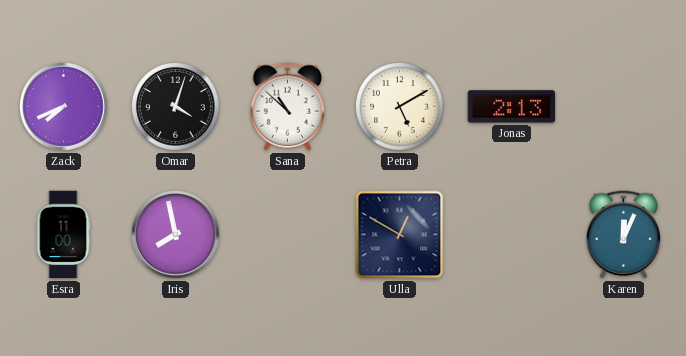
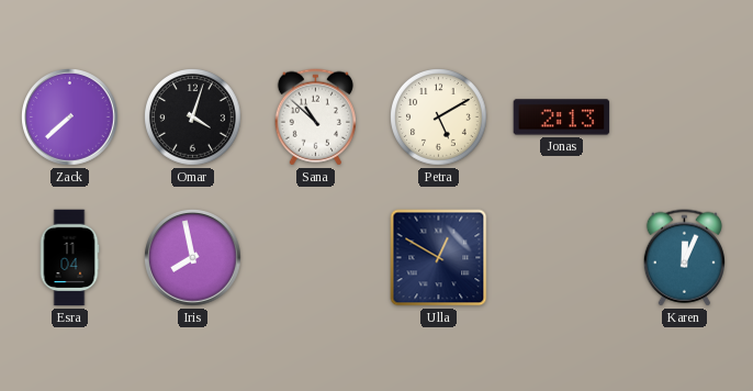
Zack: 7:41 -> 7:38
Esra: 11:00 -> 11:04
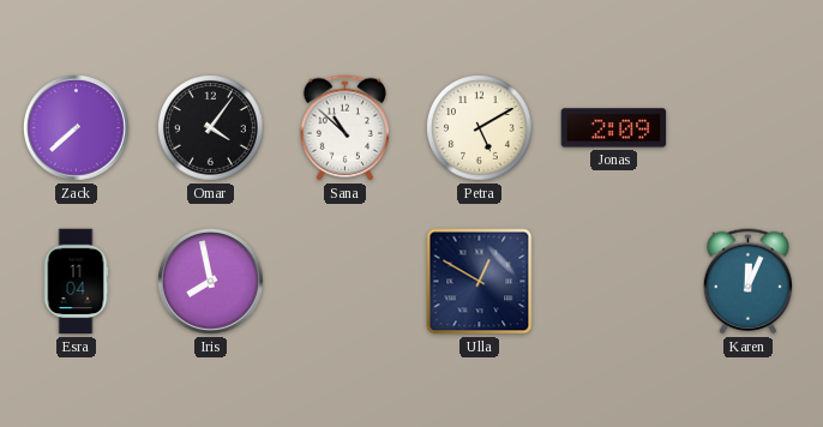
Omar: 4:03 -> 4:06
Jonas: 2:13 -> 2:09
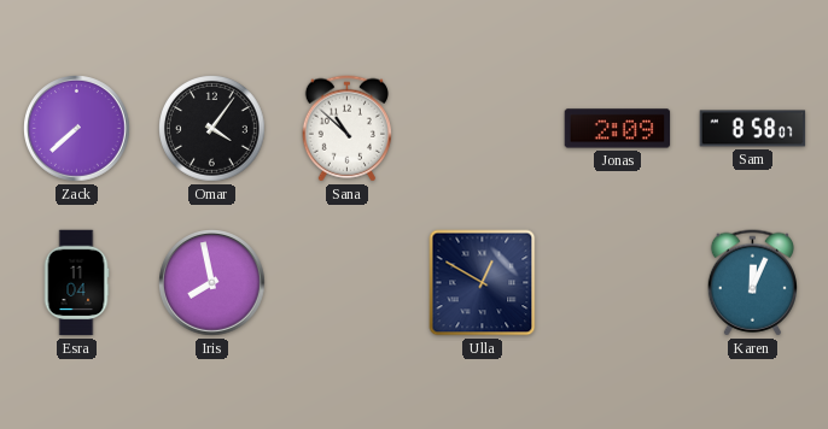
Petra: 5:10 -> none
Sam: none -> 8:58
